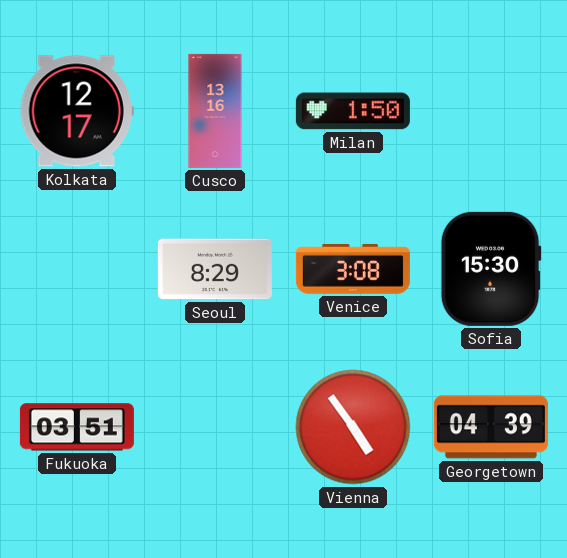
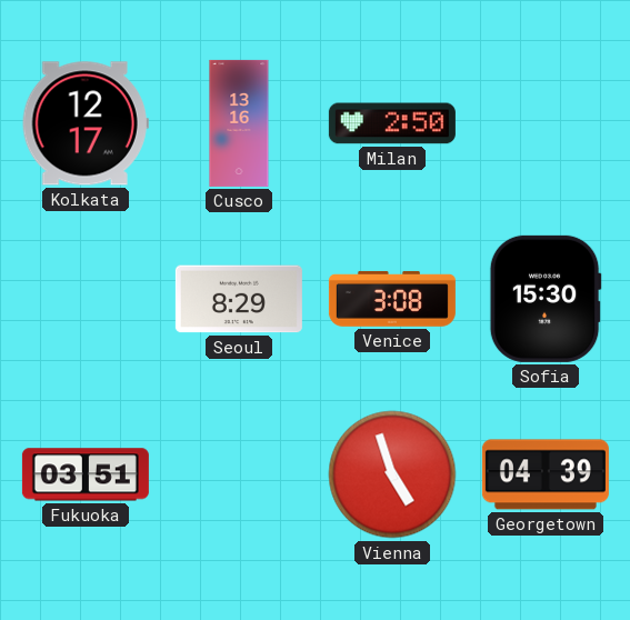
Milan: 1:50 -> 2:50
Vienna: 4:54 -> 4:57
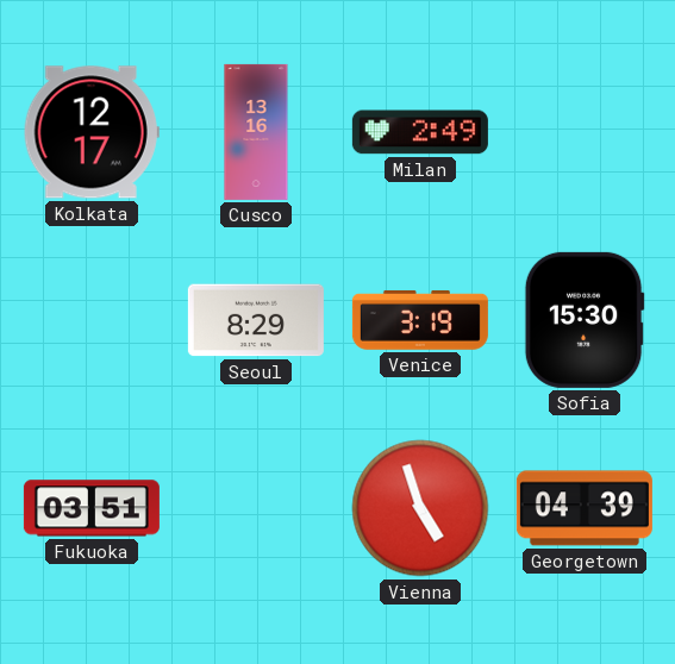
Milan: 2:50 -> 2:49
Venice: 3:08 -> 3:19
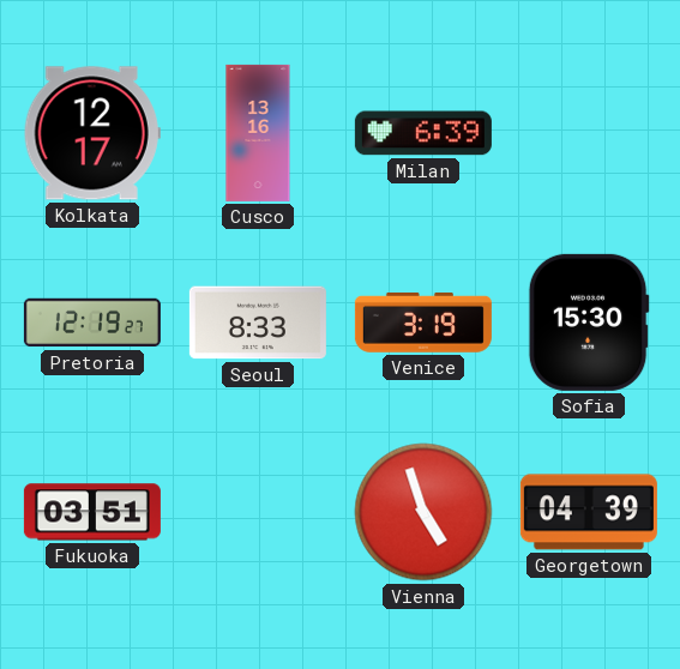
Milan: 2:49 -> 6:39
Pretoria: none -> 12:19
Seoul: 8:29 -> 8:33
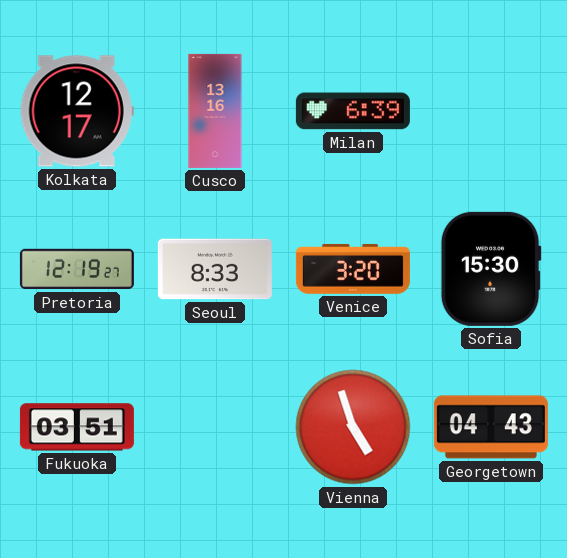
Venice: 3:19 -> 3:20
Georgetown: 04:39 -> 04:43
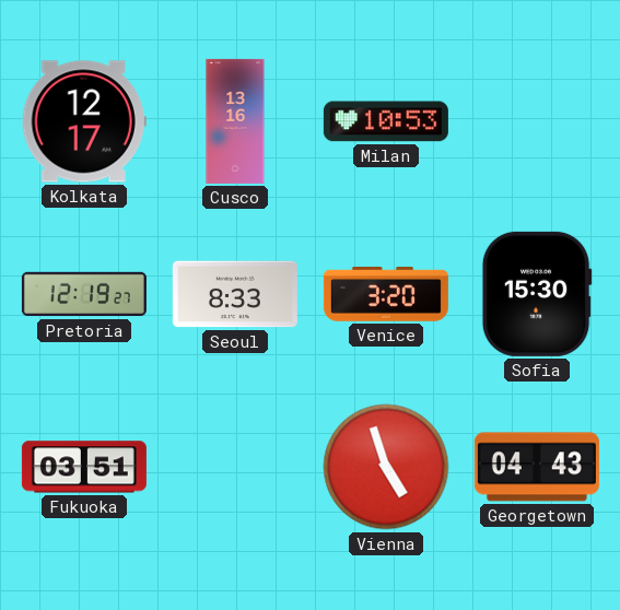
Milan: 6:39 -> 10:53
